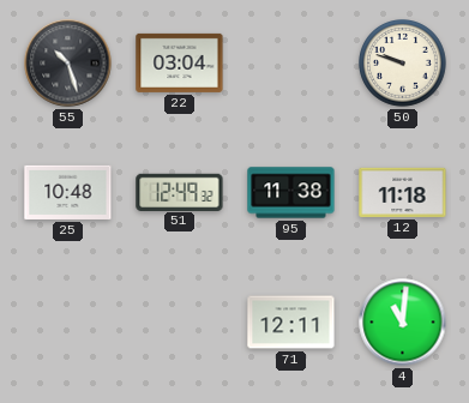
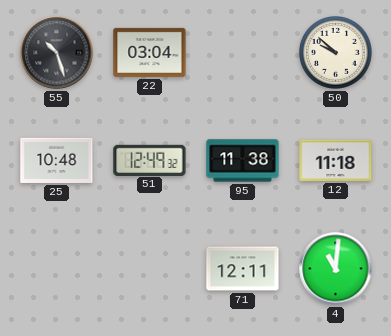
50: 9:48 -> 9:52
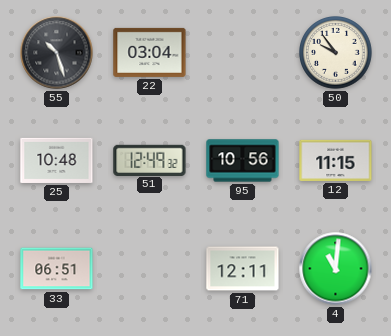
50: 9:52 -> 9:54
95: 11:38 -> 10:56
12: 11:18 -> 11:15
33: none -> 06:51
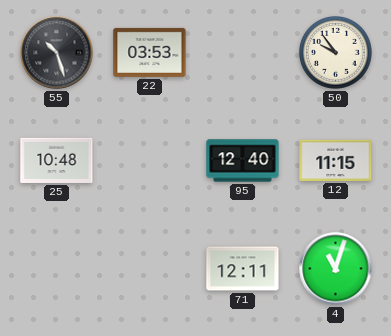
22: 03:04 -> 03:53
51: 12:49 -> none
95: 10:56 -> 12:40
33: 06:51 -> none
4: 11:01 -> 11:03
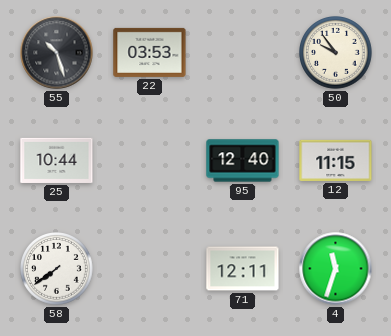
25: 10:48 -> 10:44
58: none -> 7:39
4: 11:03 -> 11:33
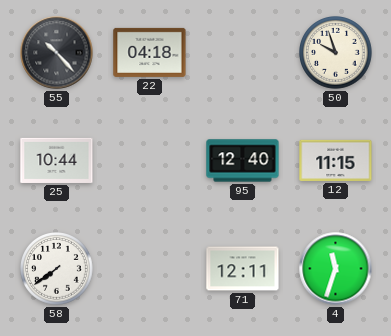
55: 10:27 -> 10:23
22: 03:53 -> 04:18
50: 9:54 -> 9:57
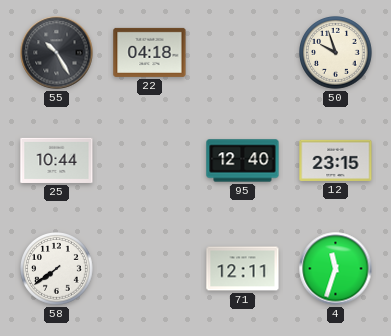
55: 10:23 -> 10:25
12: 11:15 -> 23:15
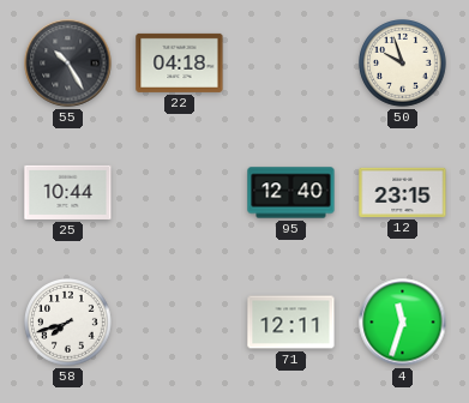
58: 7:39 -> 7:42
